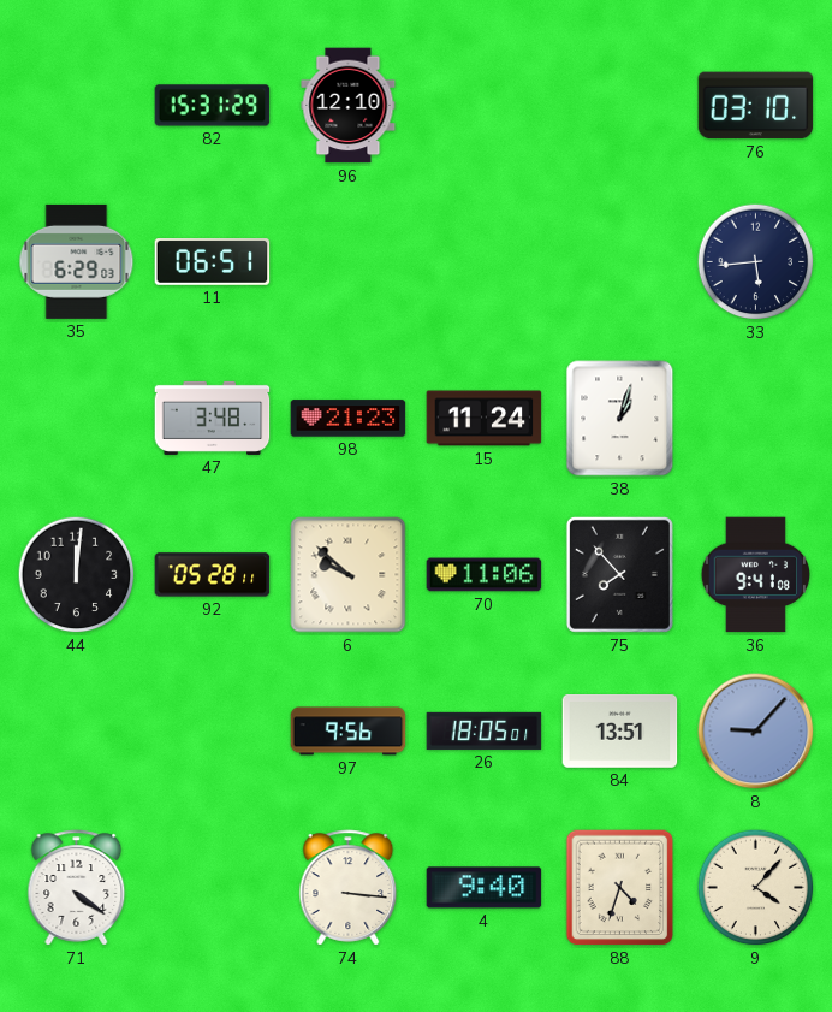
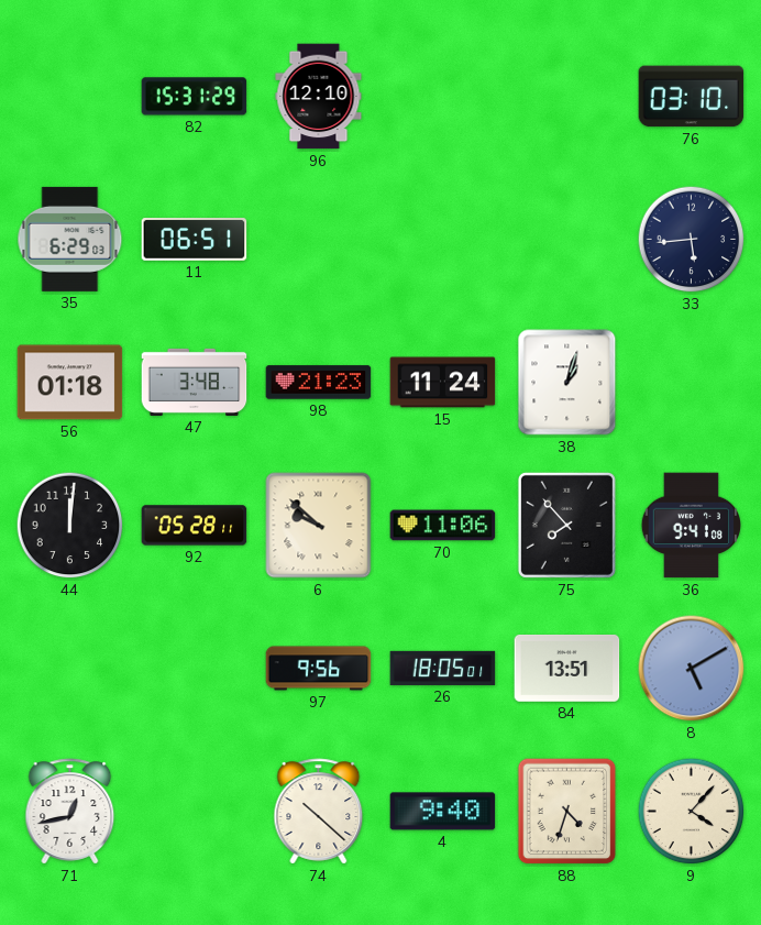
56: none -> 01:18
8: 9:07 -> 5:10
71: 4:21 -> 12:43
74: 3:16 -> 10:22
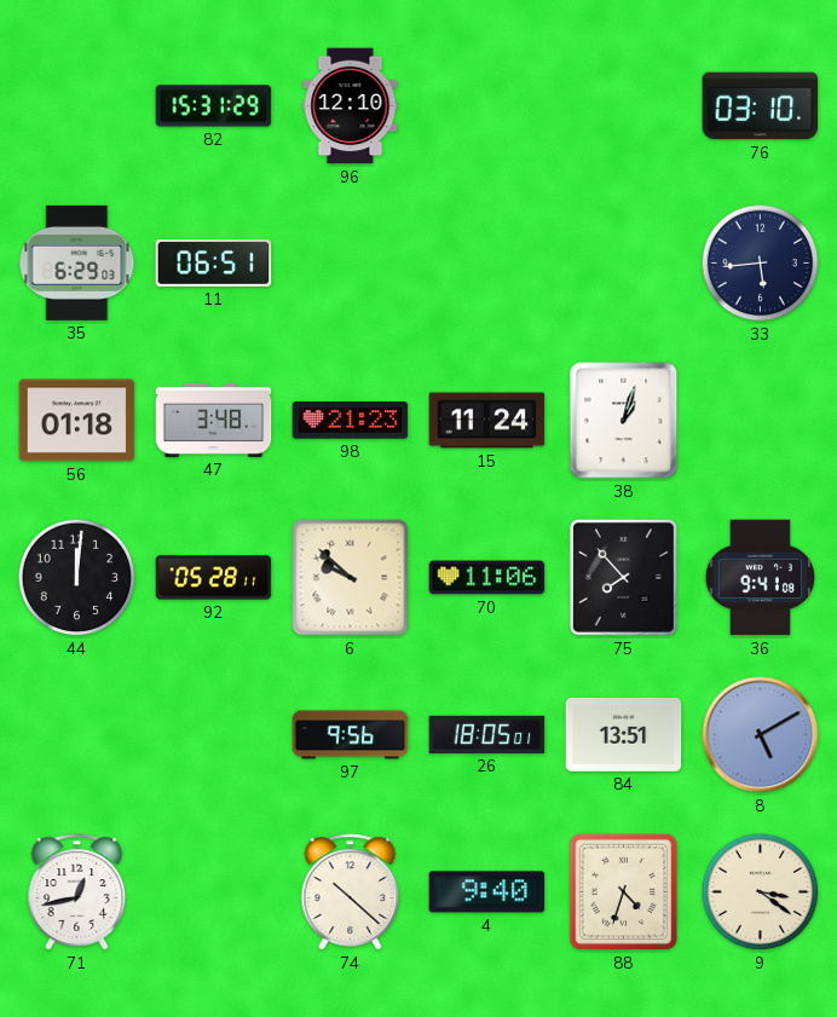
9: 4:07 -> 3:21
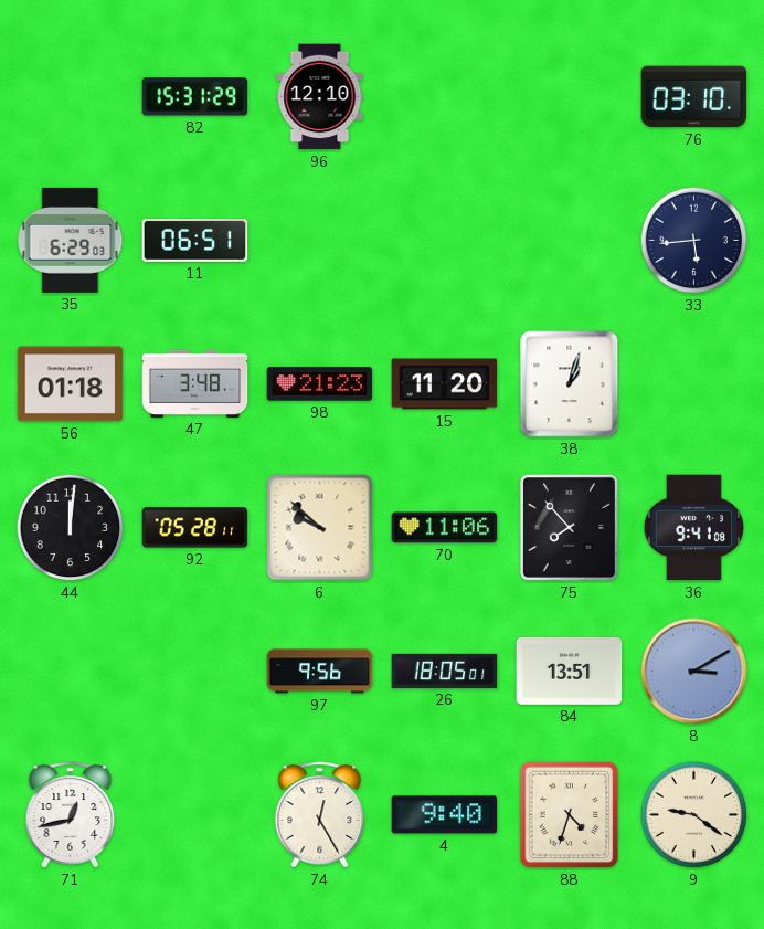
15: 11:24 -> 11:20
8: 5:10 -> 3:10
74: 10:22 -> 12:25
9: 3:21 -> 9:21
